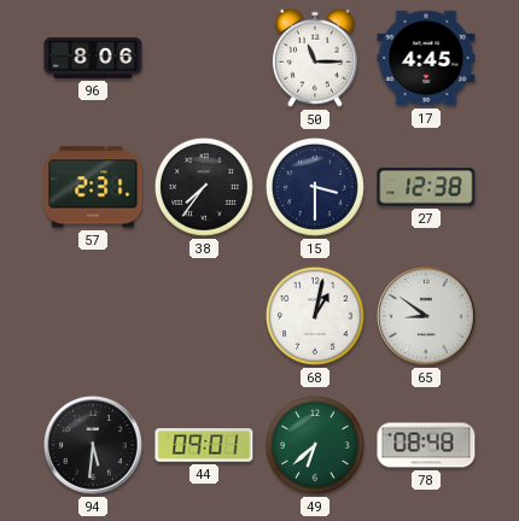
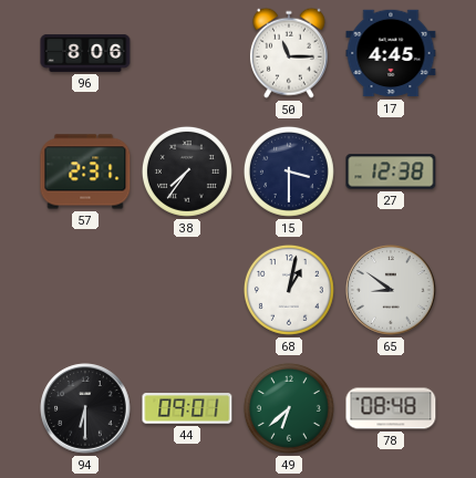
94: 5:31 -> 6:30
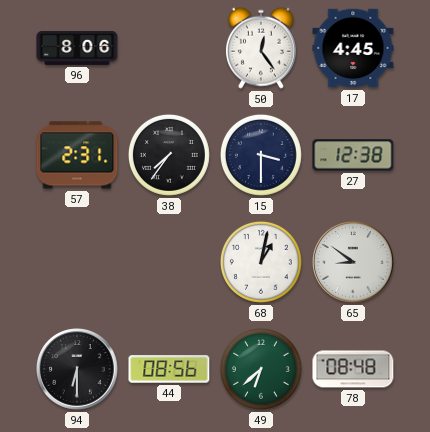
50: 11:15 -> 12:24
44: 09:01 -> 08:56
